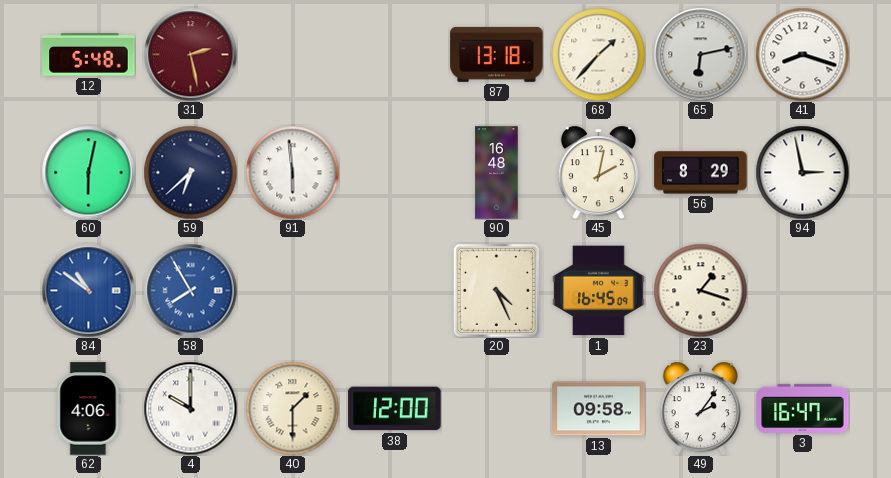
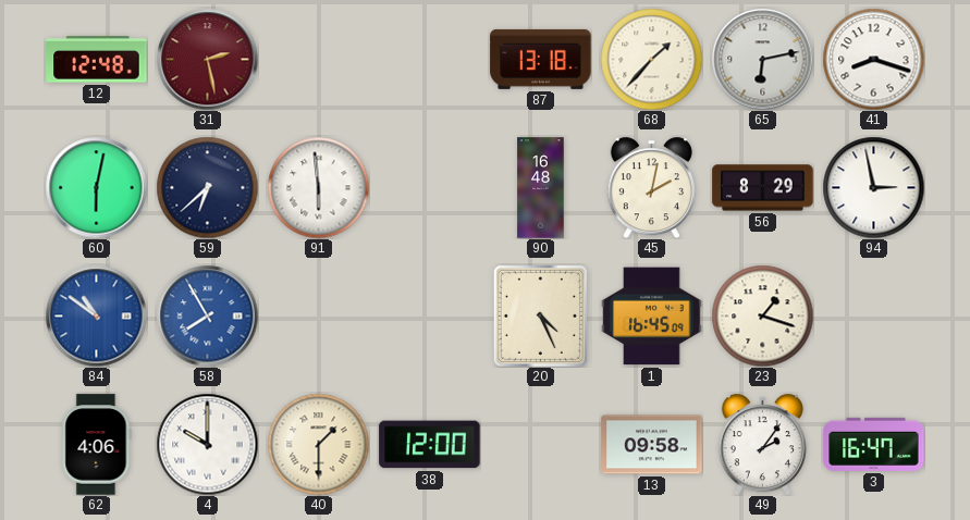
12: 5:48 -> 12:48
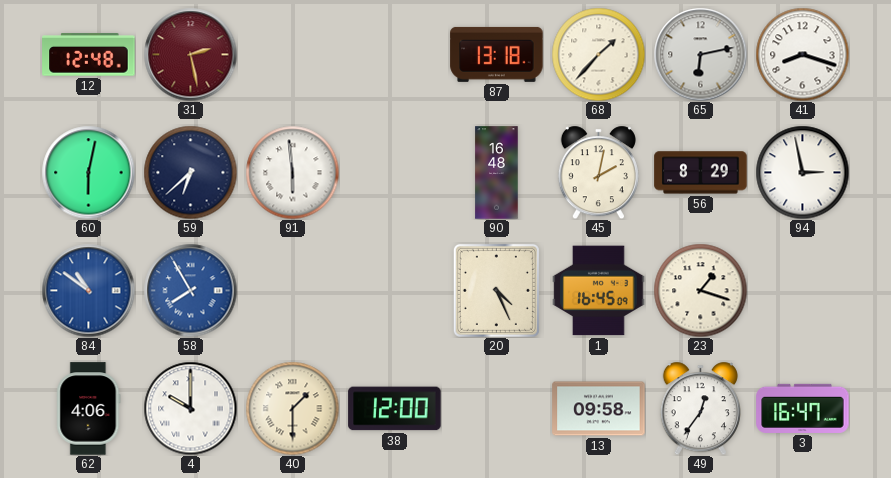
49: 2:06 -> 12:36
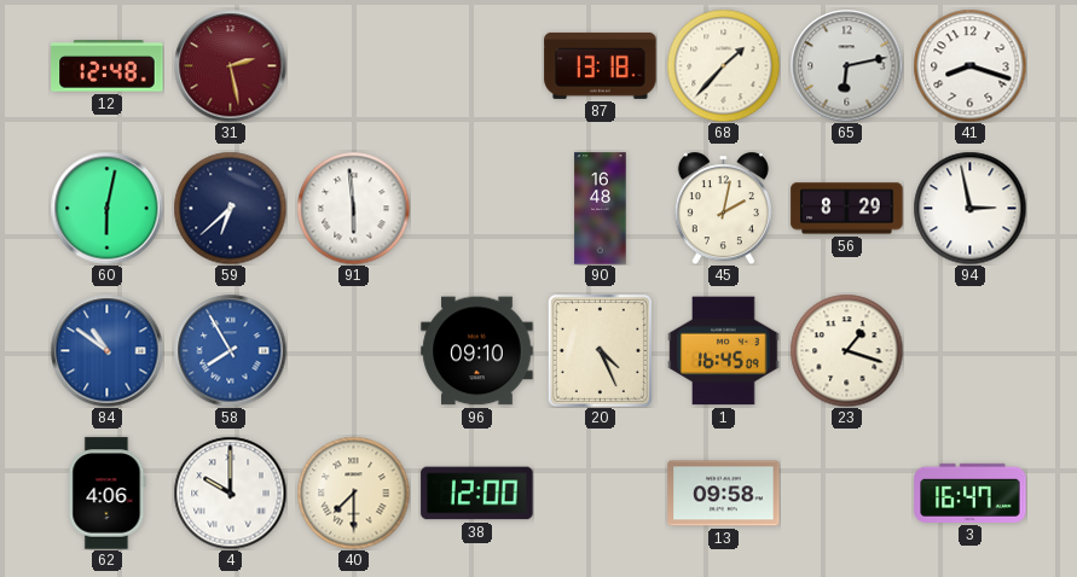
96: none -> 09:10
40: 1:30 -> 7:30
49: 12:36 -> none
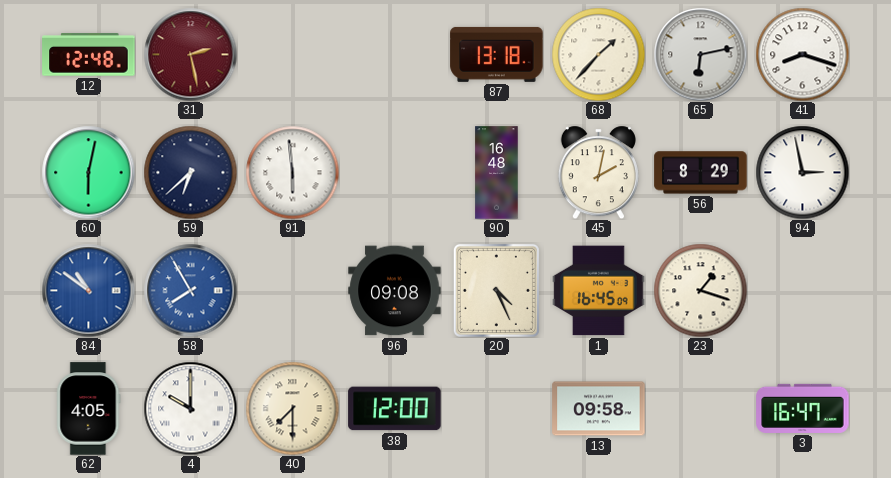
96: 09:10 -> 09:08
62: 4:06 -> 4:05
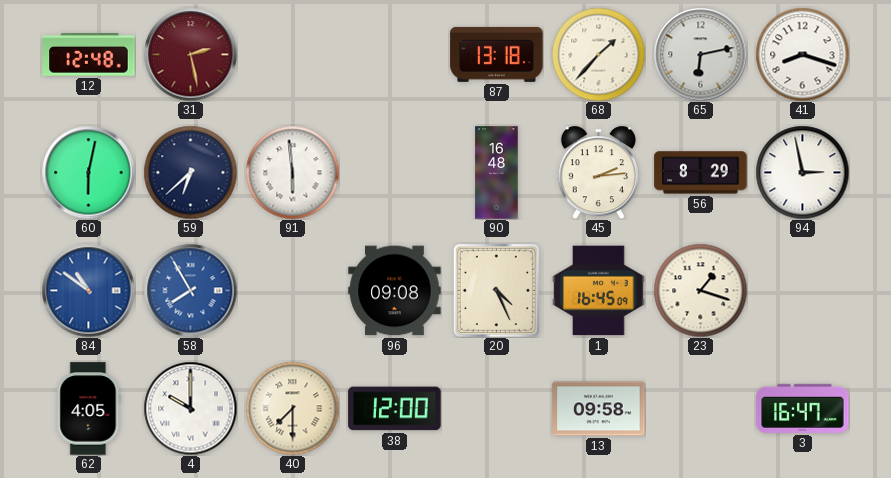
45: 2:02 -> 2:14
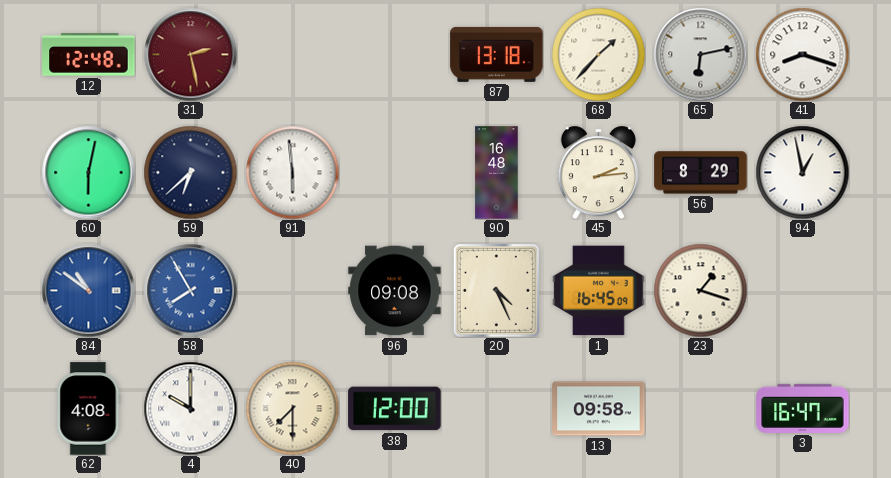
94: 2:58 -> 12:58
62: 4:05 -> 4:08
